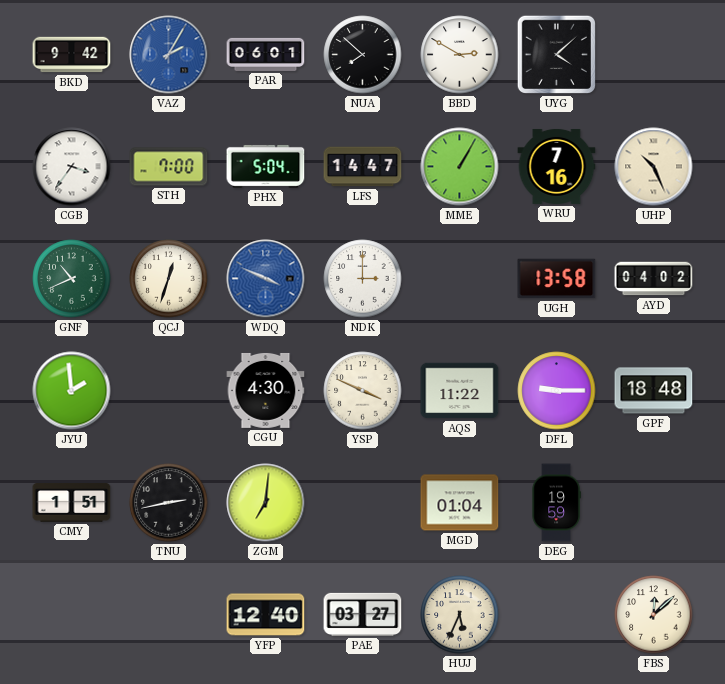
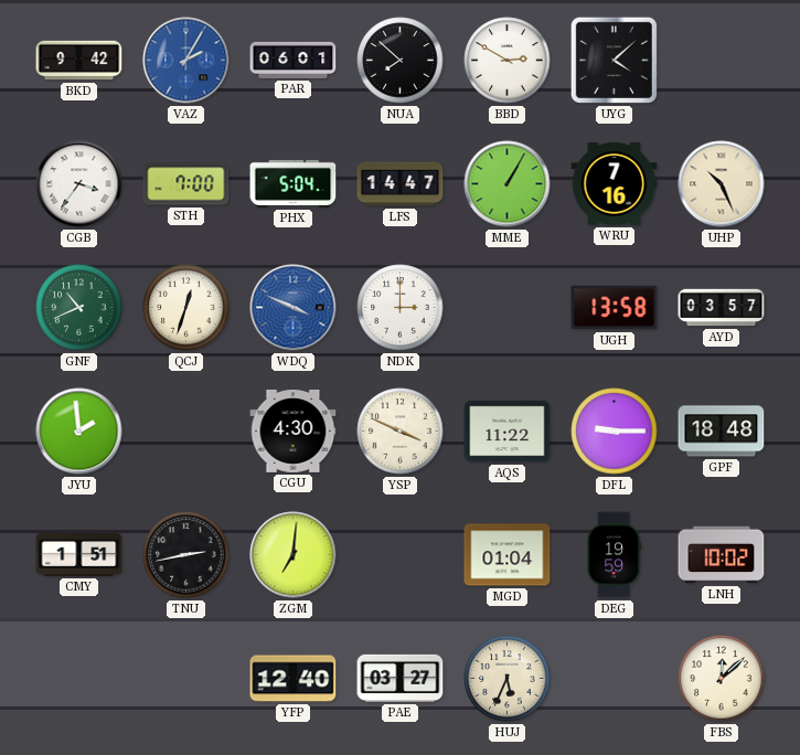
AYD: 04:02 -> 03:57
LNH: none -> 10:02
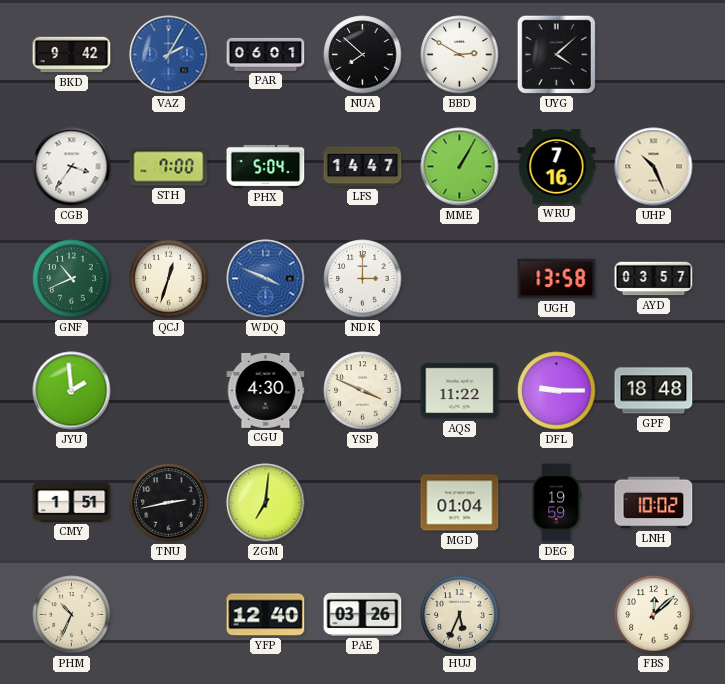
PHM: none -> 10:34
PAE: 03:27 -> 03:26
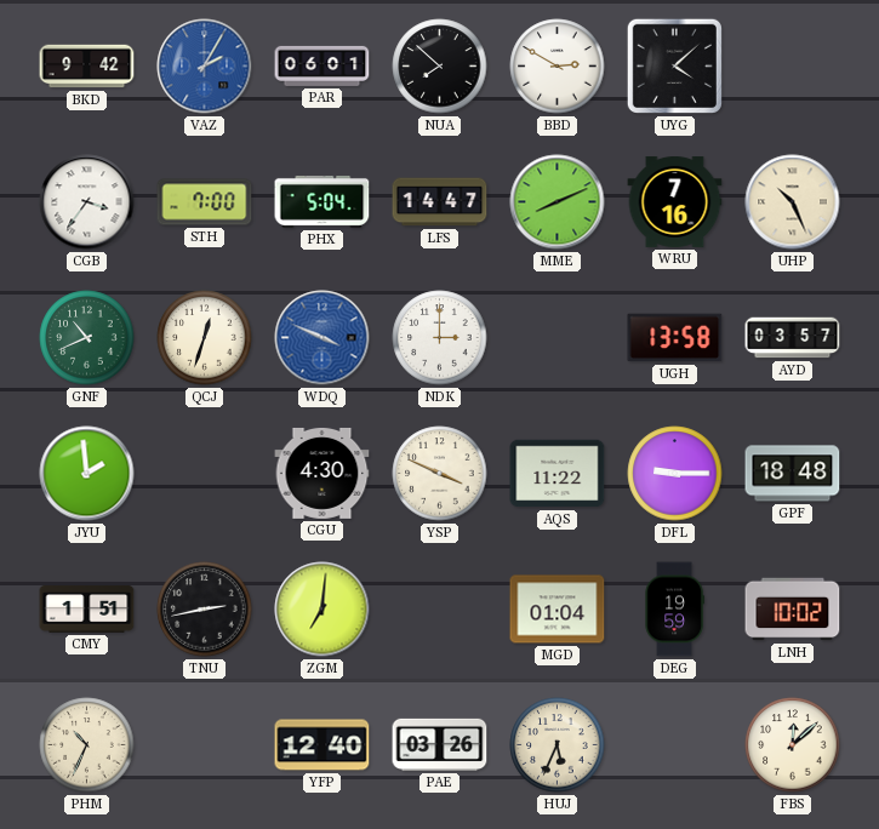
MME: 1:05 -> 8:11
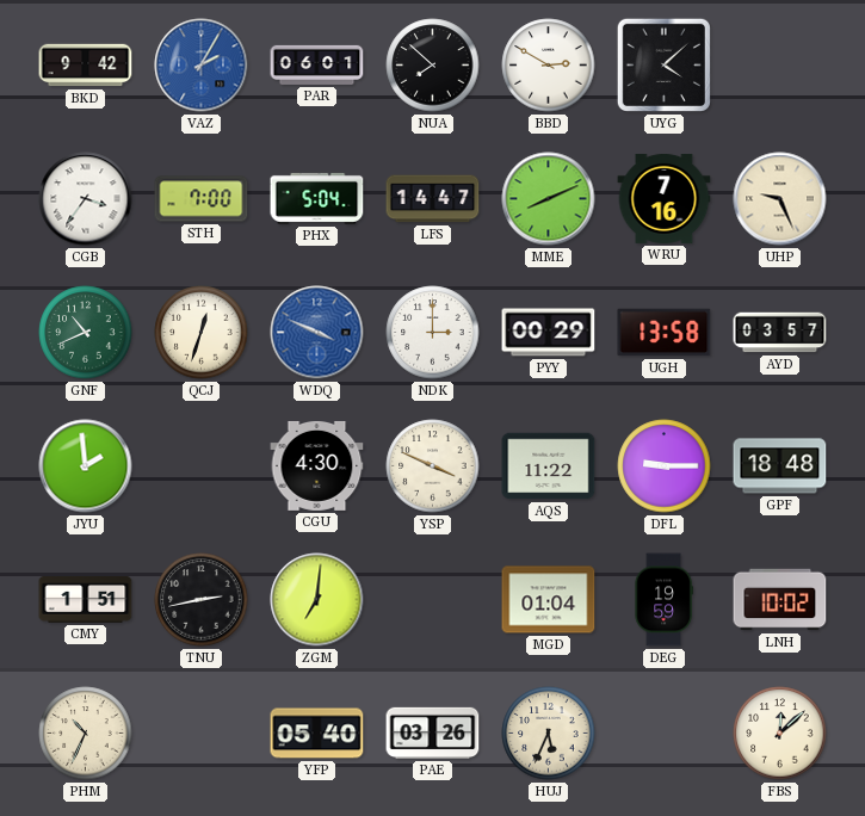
UHP: 10:26 -> 9:26
PYY: none -> 00:29
YFP: 12:40 -> 05:40
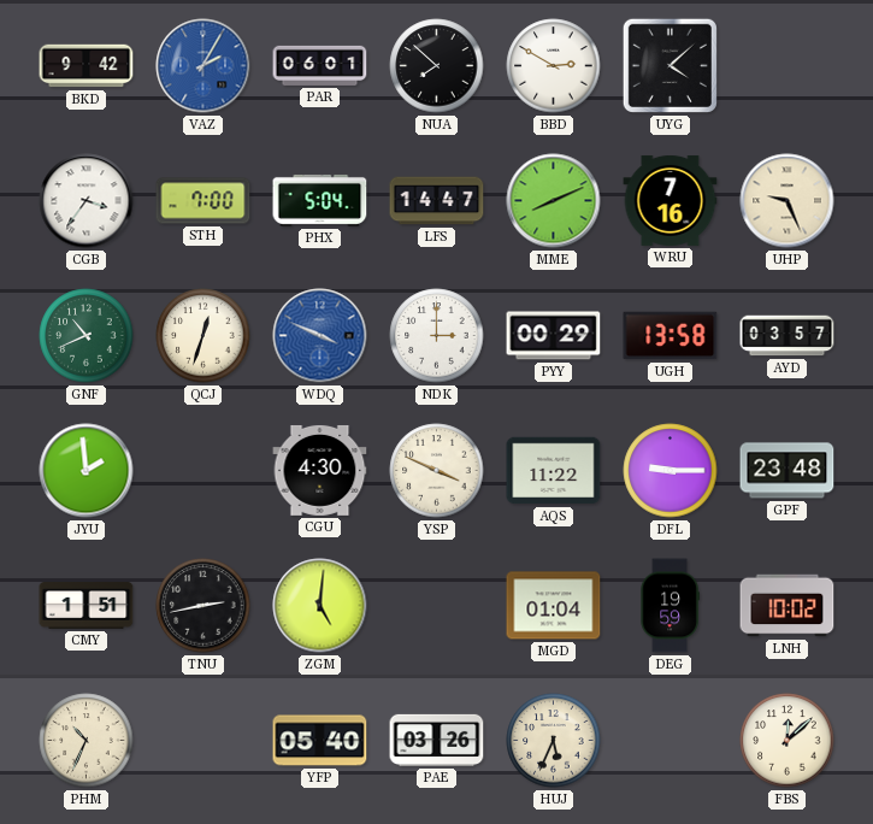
GPF: 18:48 -> 23:48
ZGM: 7:01 -> 5:01
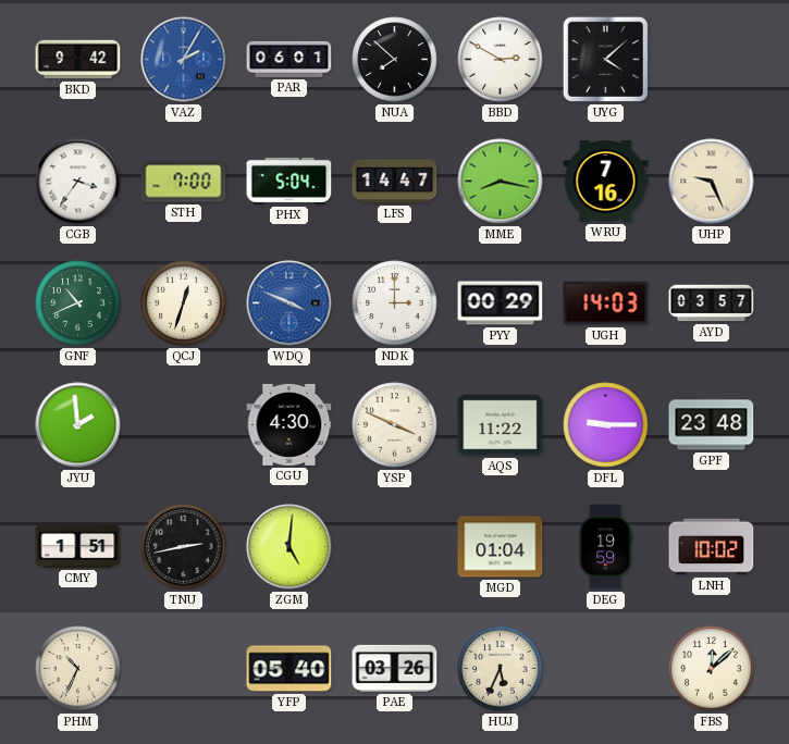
MME: 8:11 -> 8:17
UGH: 13:58 -> 14:03
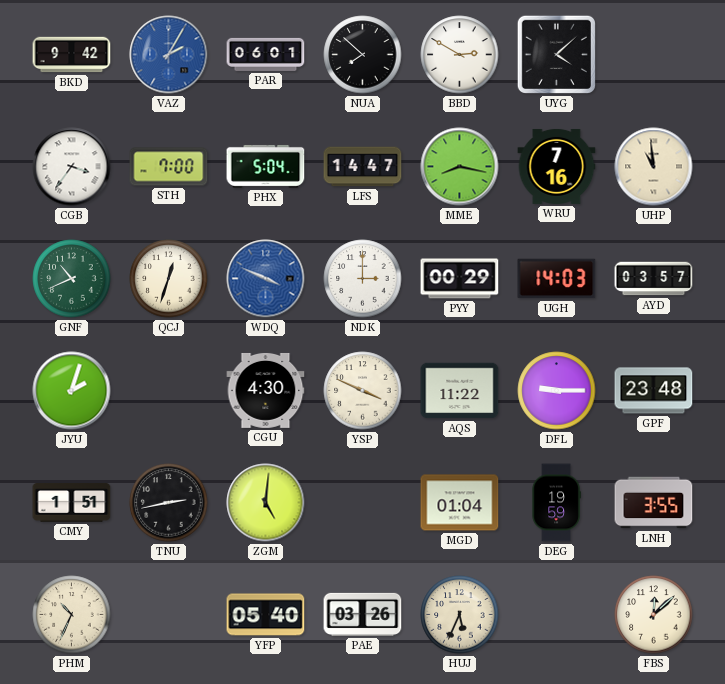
UHP: 9:26 -> 10:59
JYU: 1:59 -> 2:03
LNH: 10:02 -> 3:55
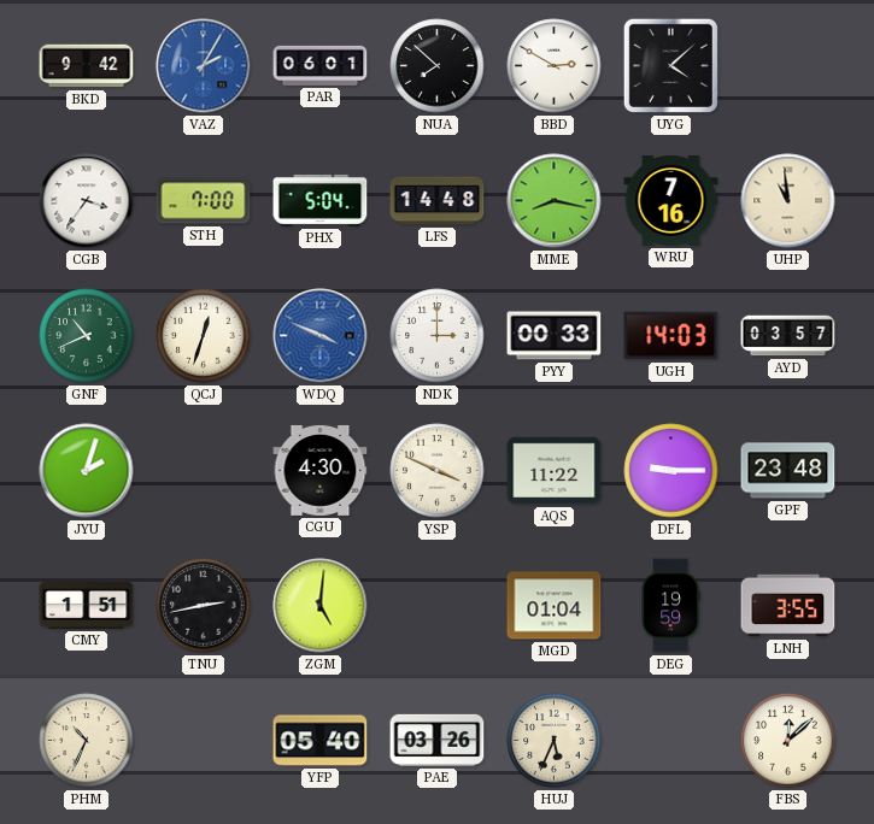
LFS: 14:47 -> 14:48
PYY: 00:29 -> 00:33
